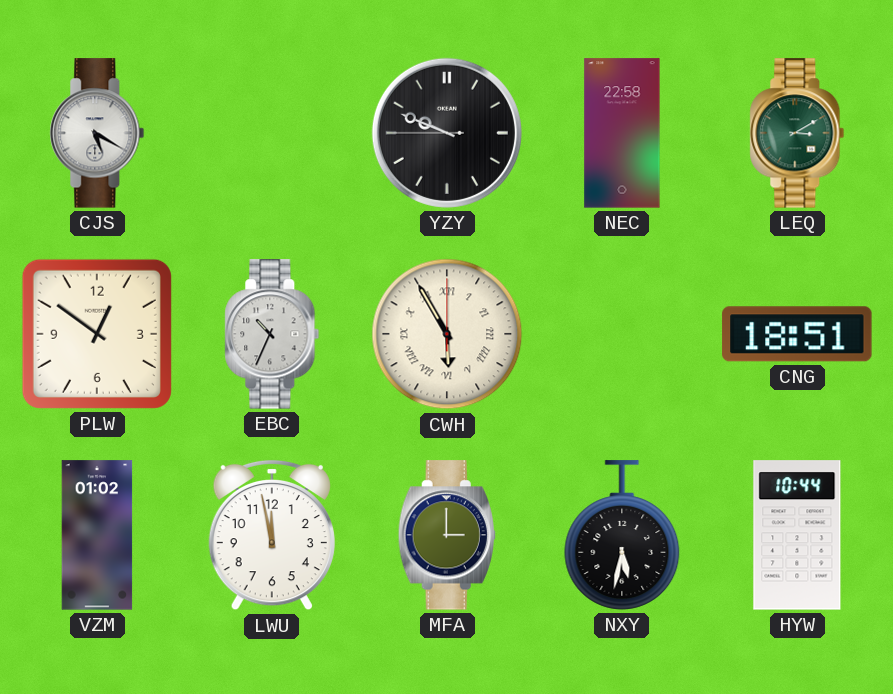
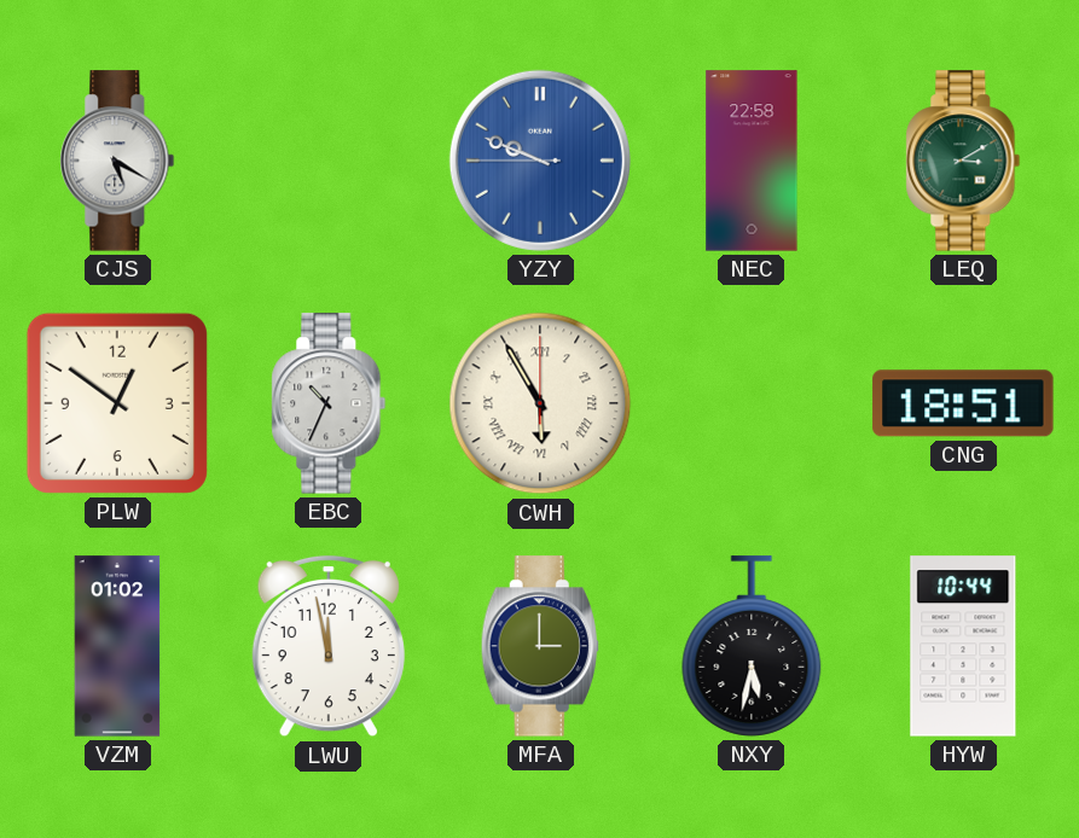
YZY dial: black -> blue
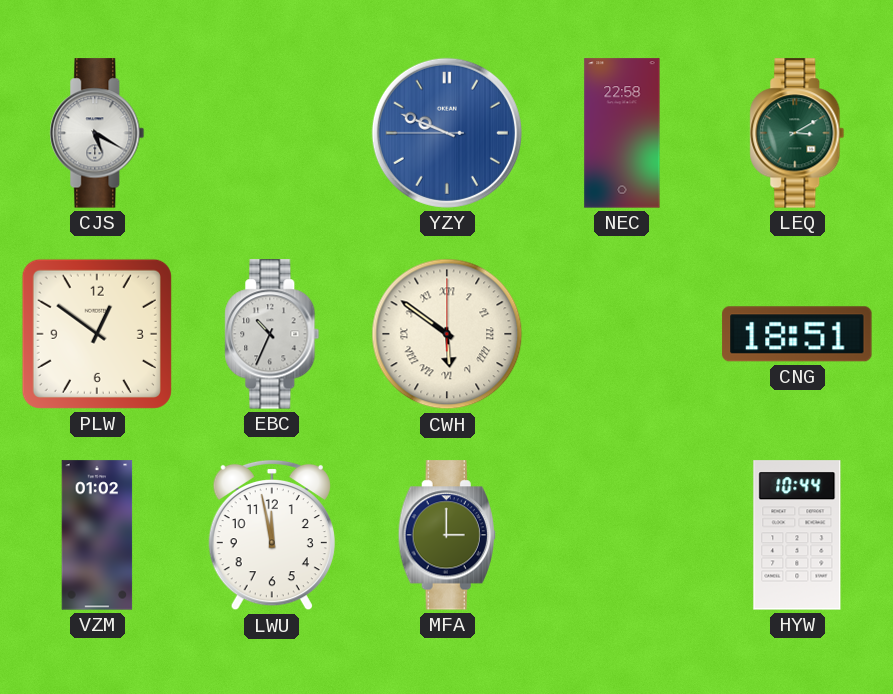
CWH: 5:55 -> 5:51
NXY: 5:32 -> none
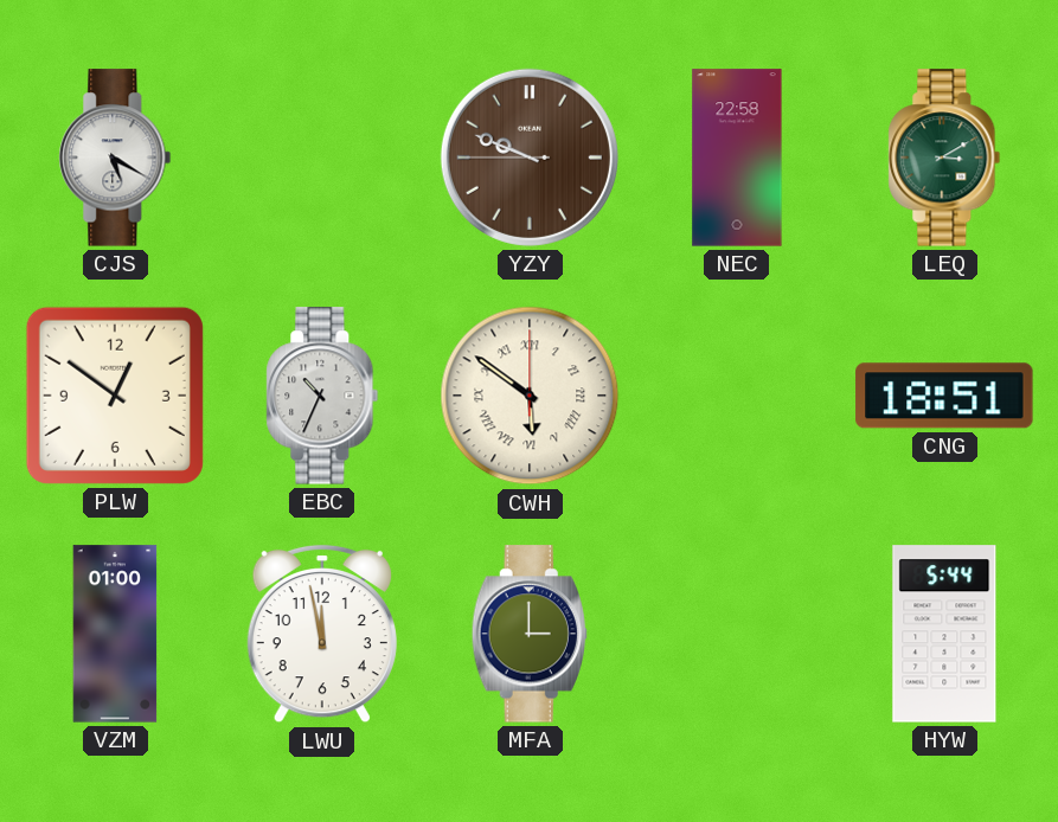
YZY dial: blue -> brown
VZM: 01:02 -> 01:00
HYW: 10:44 -> 5:44
